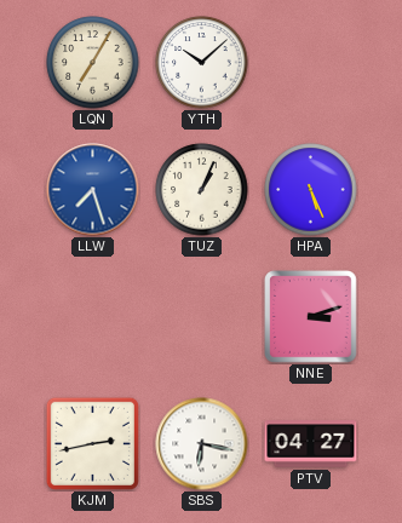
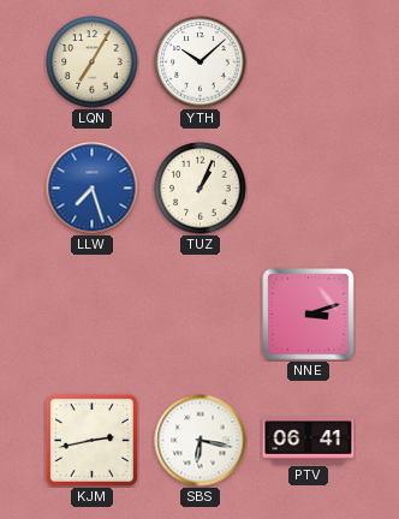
HPA: 5:26 -> none
PTV: 04:27 -> 06:41
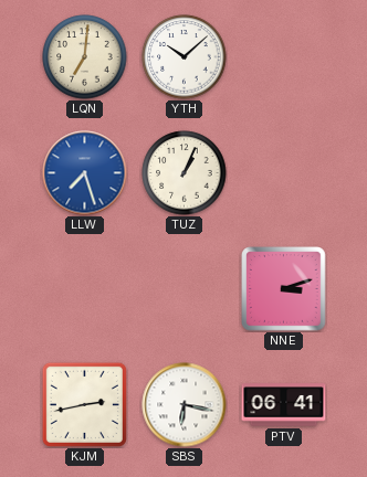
LQN: 7:05 -> 7:01
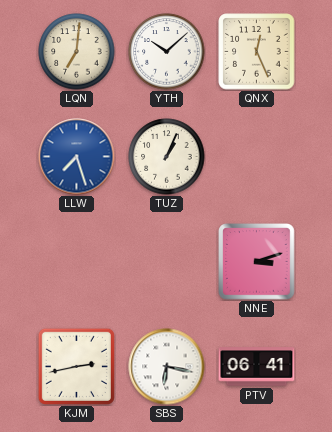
QNX: none -> 12:26
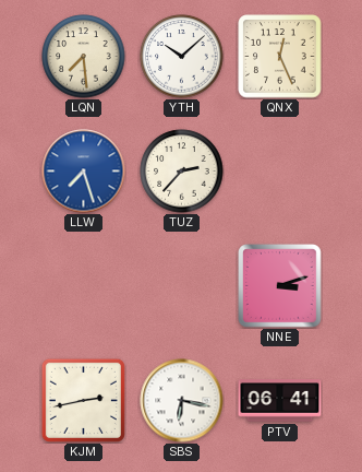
LQN: 7:01 -> 7:29
TUZ: 1:04 -> 2:37
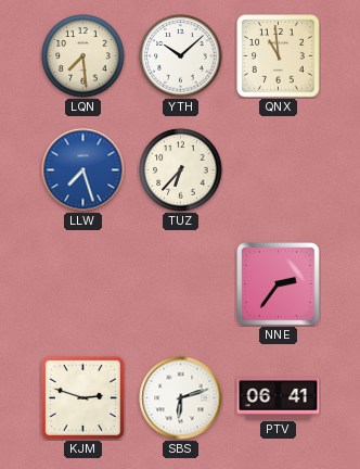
QNX: 12:26 -> 10:59
TUZ: 2:37 -> 6:37
NNE: 3:12 -> 2:36
KJM: 2:43 -> 2:48
SBS: 6:17 -> 6:12
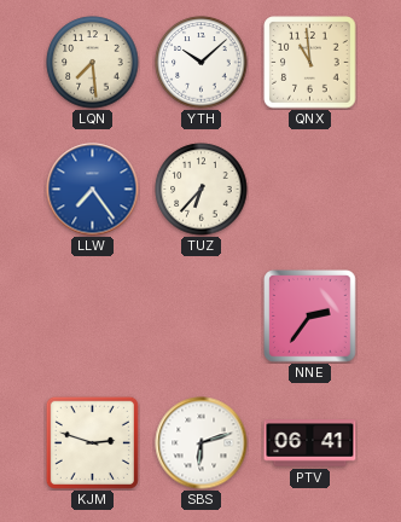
LLW: 7:27 -> 7:24
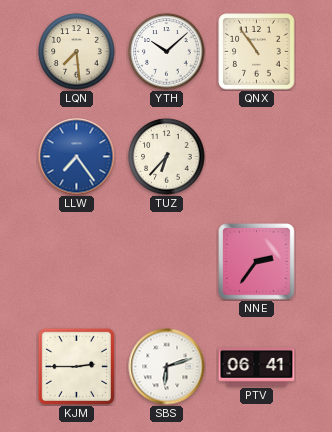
QNX: 10:59 -> 10:54
KJM: 2:48 -> 2:45
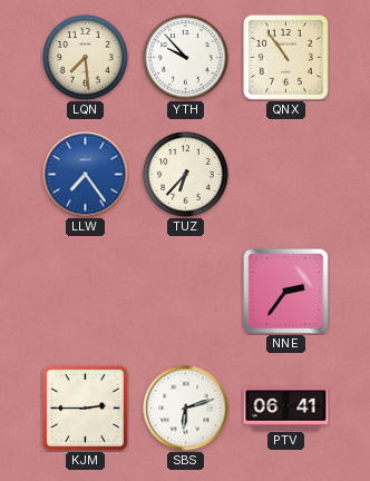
YTH: 10:08 -> 9:53
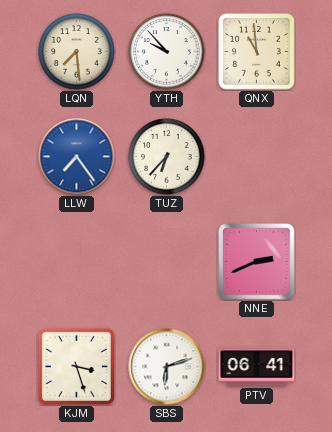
QNX: 10:54 -> 10:59
NNE: 2:36 -> 2:41
KJM: 2:45 -> 3:27
